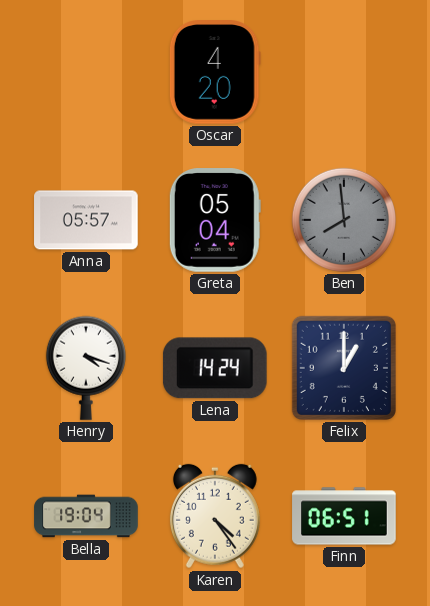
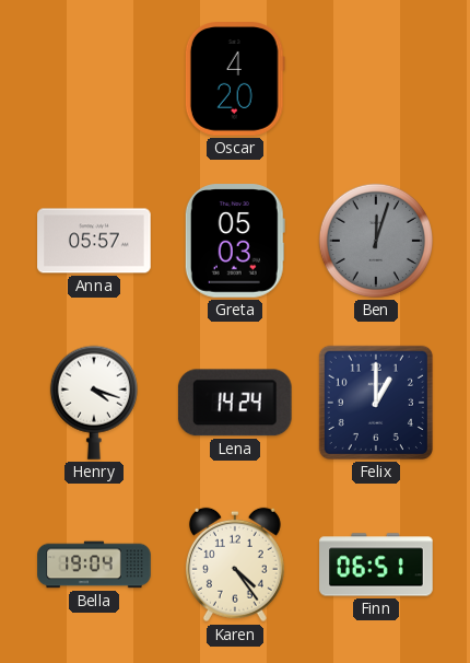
Greta: 05:04 -> 05:03
Ben: 7:59 -> 12:03
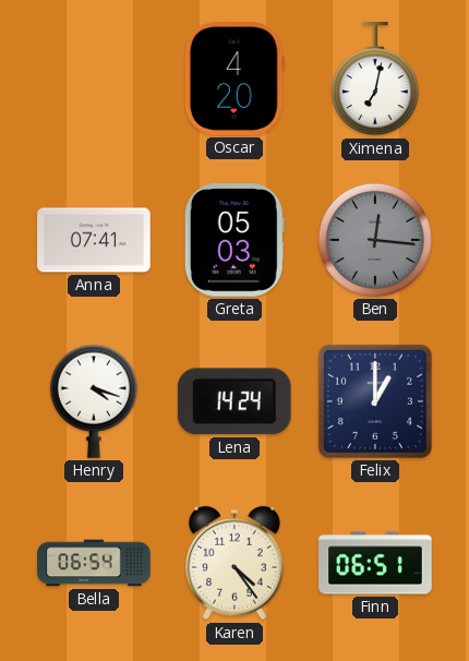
Ximena: none -> 7:02
Anna: 05:57 -> 07:41
Ben: 12:03 -> 12:16
Bella: 19:04 -> 06:54
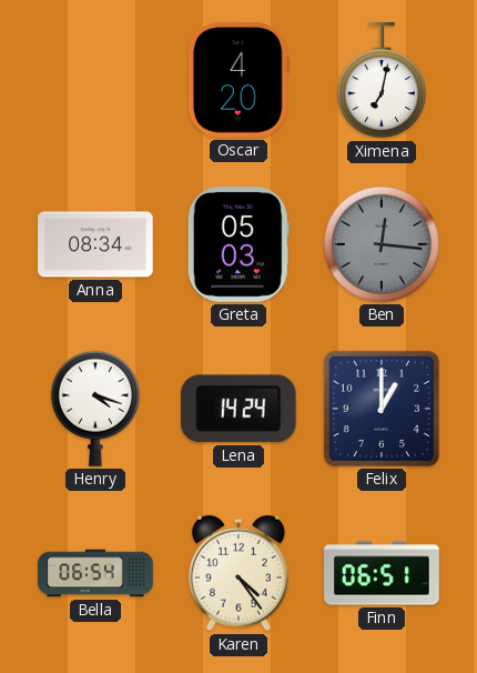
Anna: 07:41 -> 08:34
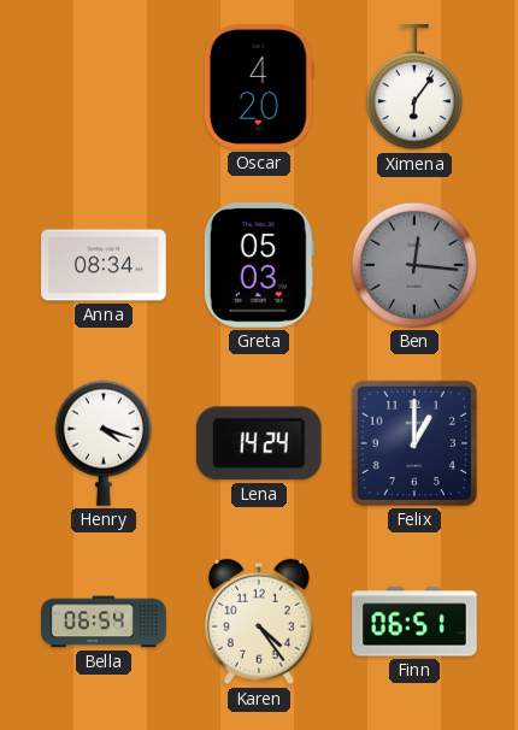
Ximena: 7:02 -> 6:06
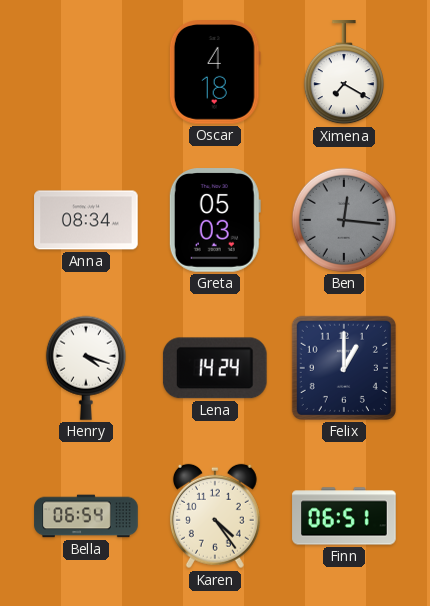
Oscar: 4:20 -> 4:18
Ximena: 6:06 -> 7:20
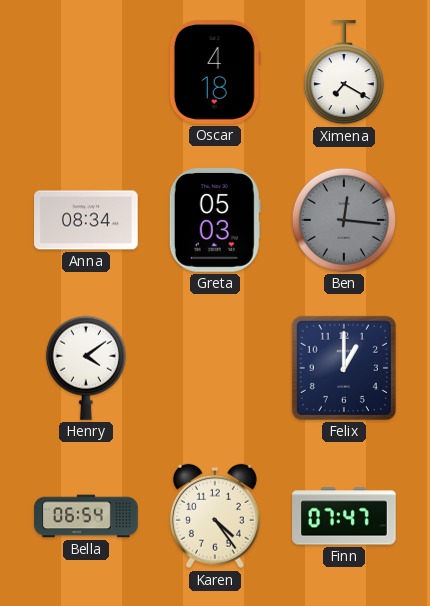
Henry: 4:18 -> 4:09
Lena: 14:24 -> none
Finn: 06:51 -> 07:47
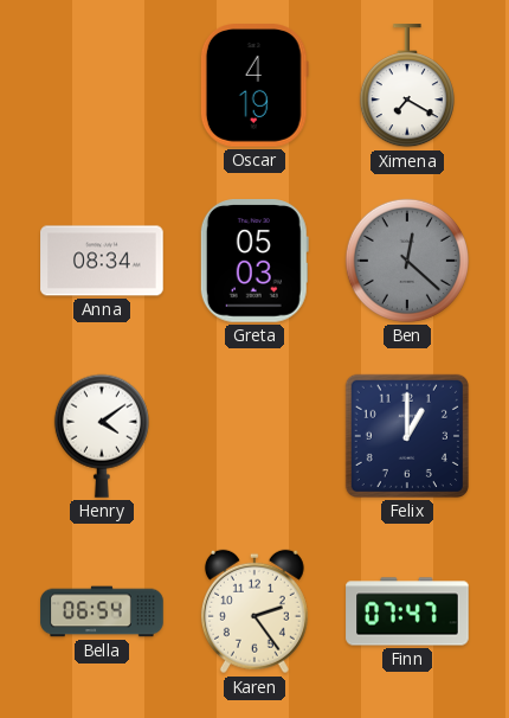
Oscar: 4:18 -> 4:19
Ben: 12:16 -> 12:22
Karen: 4:24 -> 2:24
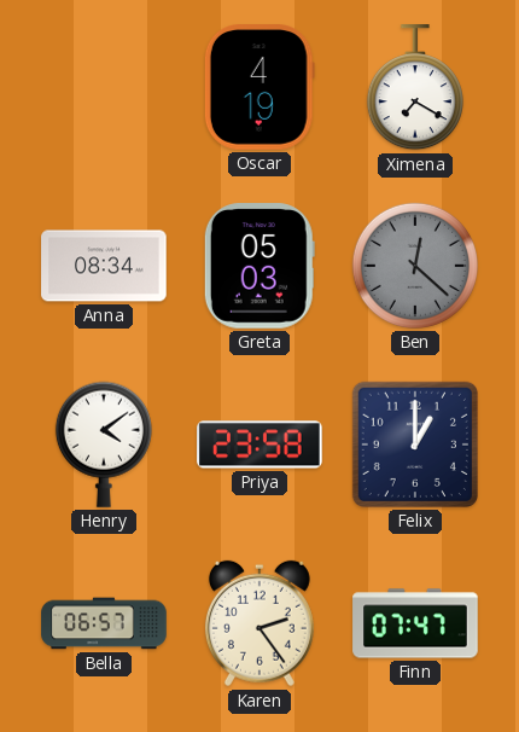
Priya: none -> 23:58
Bella: 06:54 -> 06:57
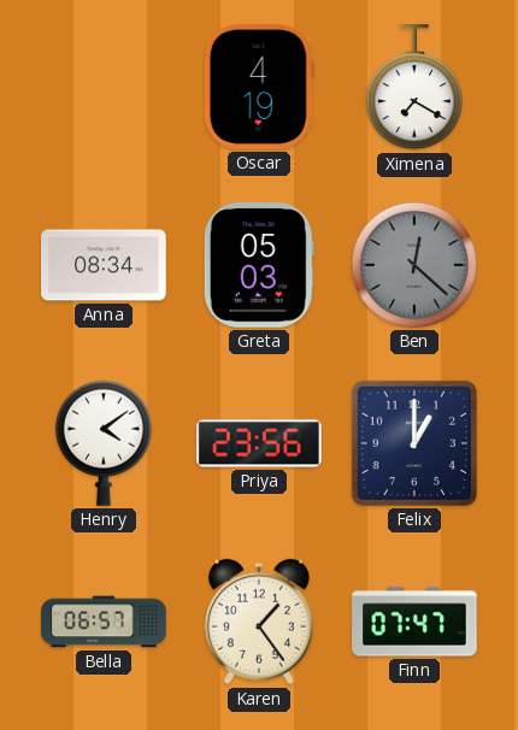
Priya: 23:58 -> 23:56
Karen: 2:24 -> 1:24
